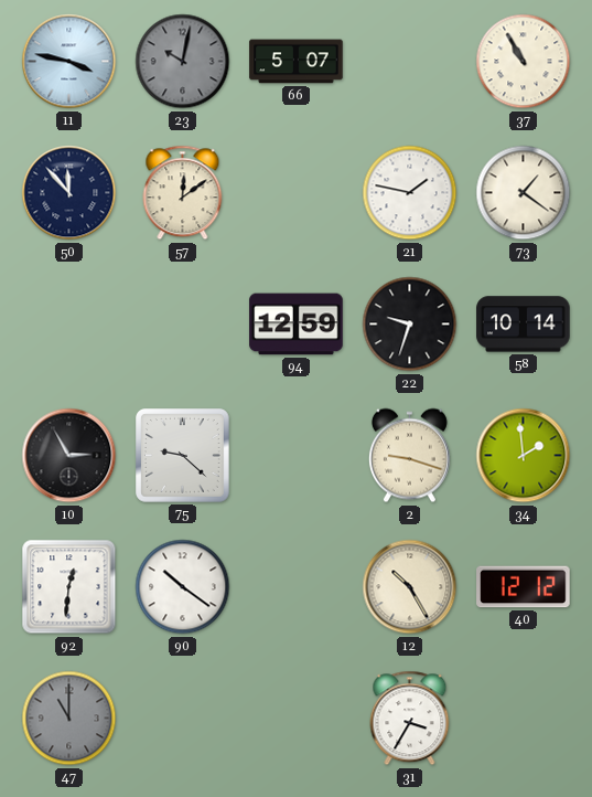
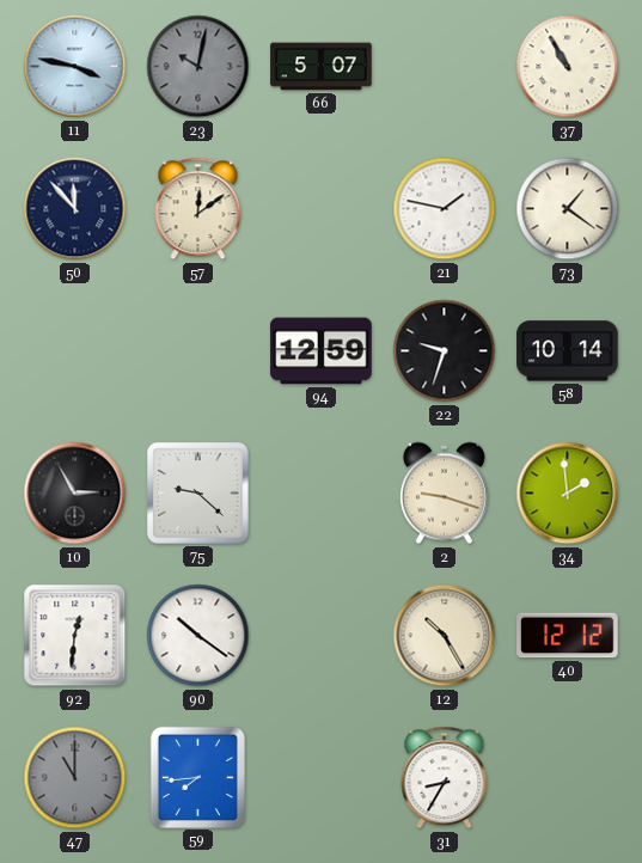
59: none -> 7:44
31: 3:35 -> 8:35
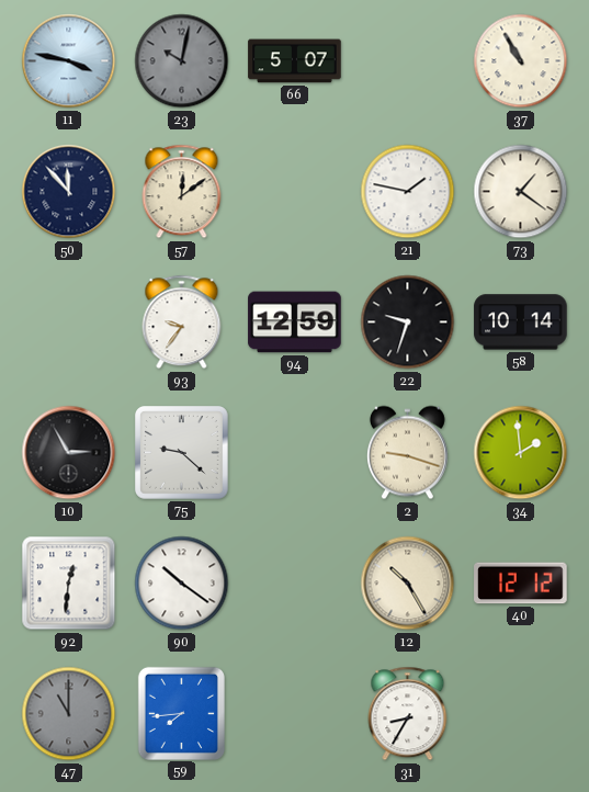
93: none -> 9:36
